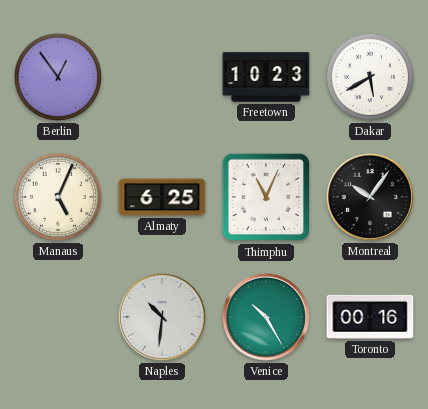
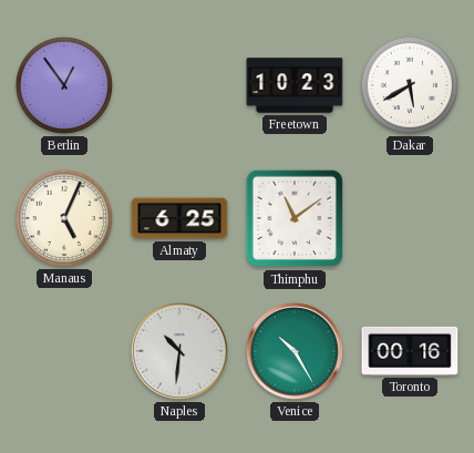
Thimphu: 11:04 -> 11:09
Montreal: 10:06 -> none
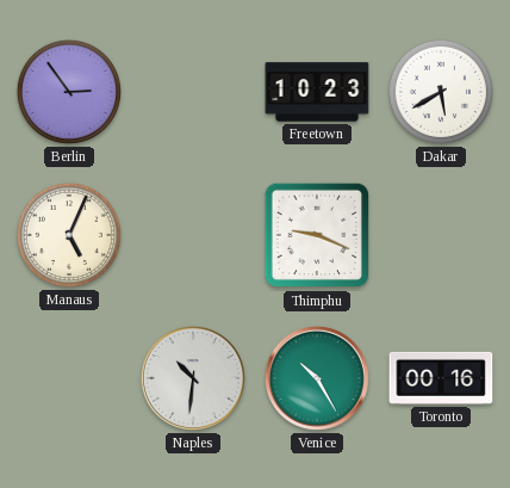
Berlin: 12:54 -> 2:54
Almaty: 6:25 -> none
Thimphu: 11:09 -> 9:19
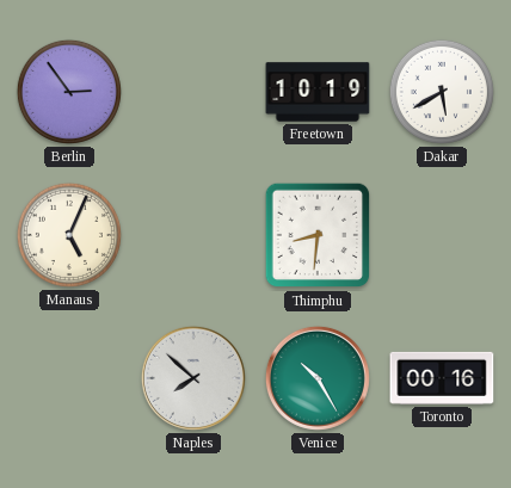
Freetown: 10:23 -> 10:19
Thimphu: 9:19 -> 8:31
Naples: 10:31 -> 7:52
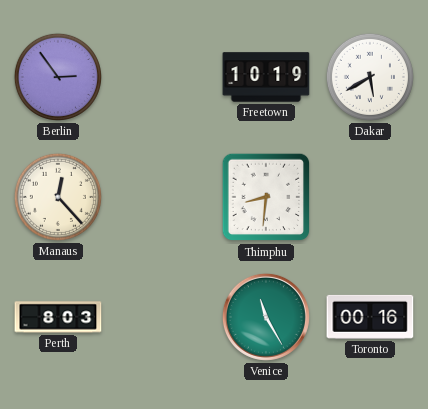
Manaus: 5:04 -> 12:23
Perth: none -> 8:03
Naples: 7:52 -> none
Venice: 10:25 -> 11:25
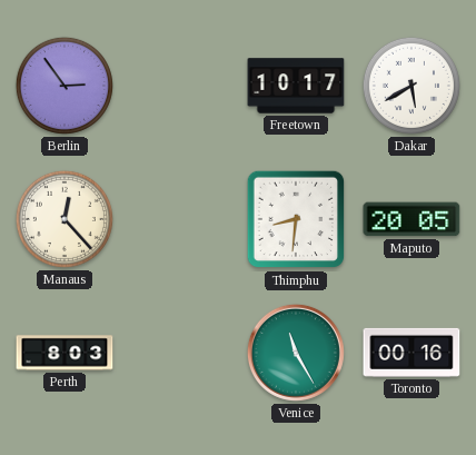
Freetown: 10:19 -> 10:17
Maputo: none -> 20:05
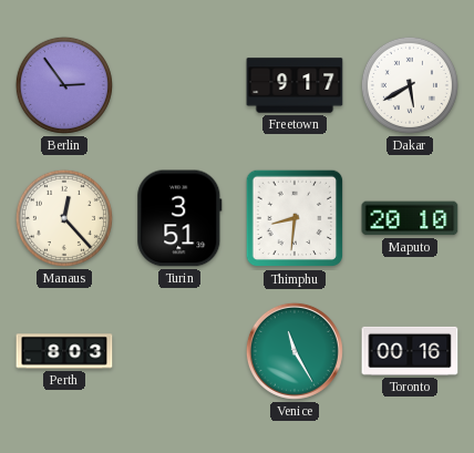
Freetown: 10:17 -> 9:17
Turin: none -> 3:51
Maputo: 20:05 -> 20:10
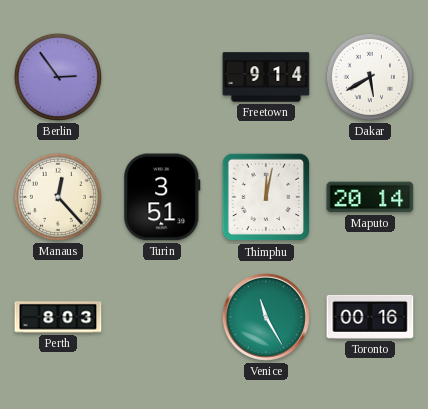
Freetown: 9:17 -> 9:14
Thimphu: 8:31 -> 12:02
Maputo: 20:10 -> 20:14
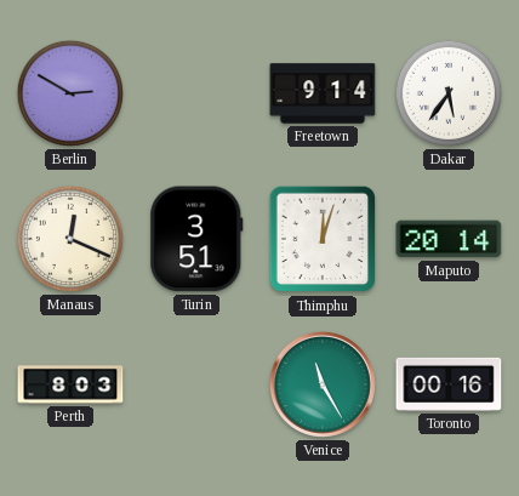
Berlin: 2:54 -> 2:50
Dakar: 5:40 -> 5:36
Manaus: 12:23 -> 12:19
Thimphu: 12:02 -> 12:03
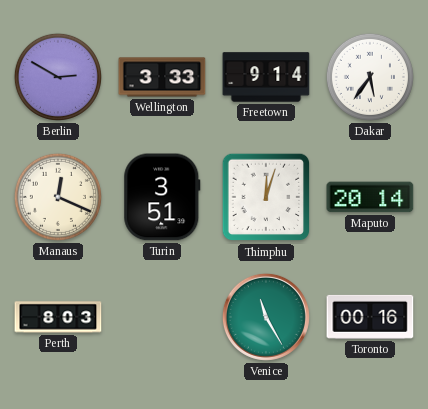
Wellington: none -> 3:33
